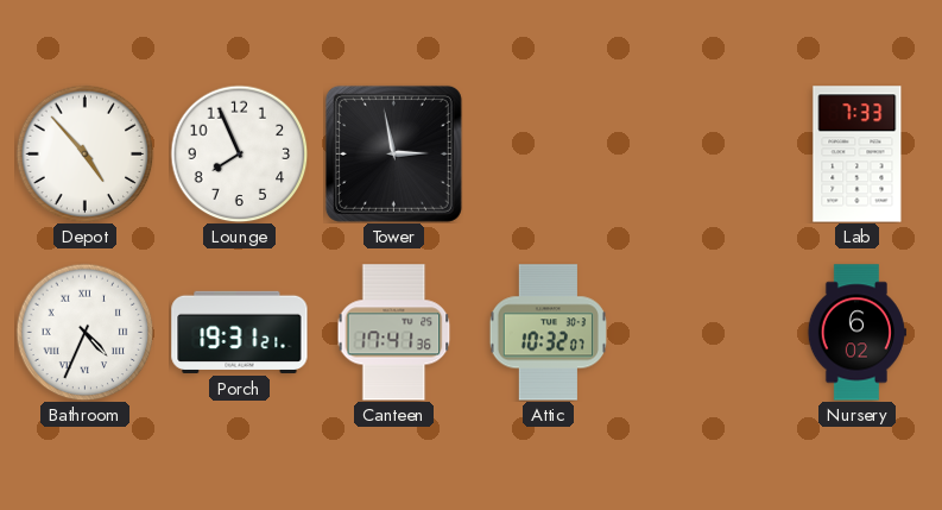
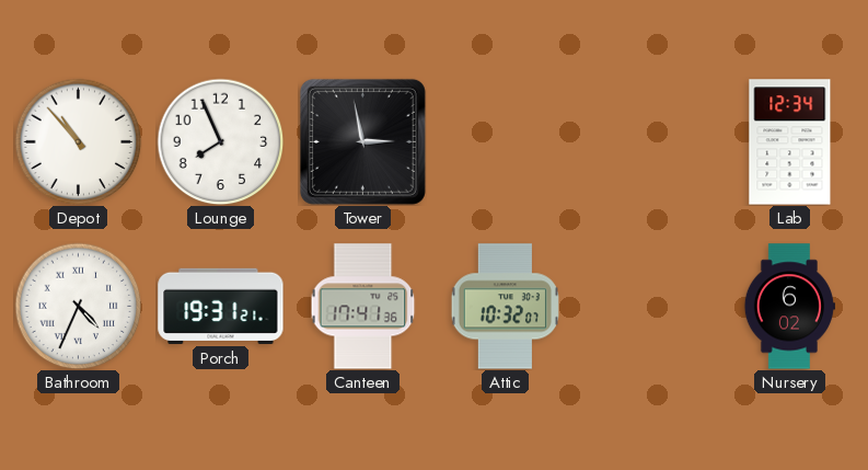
Depot: 4:53 -> 10:53
Lab: 7:33 -> 12:34
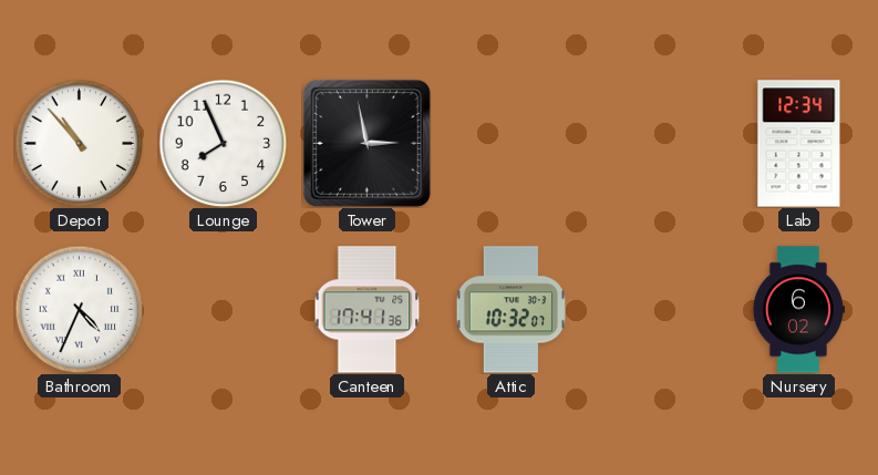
Porch: 19:31 -> none
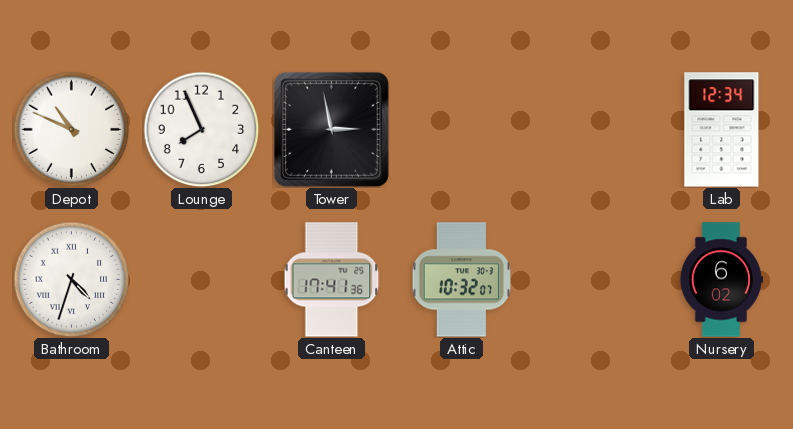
Depot: 10:53 -> 10:49
Bathroom: 4:34 -> 4:33
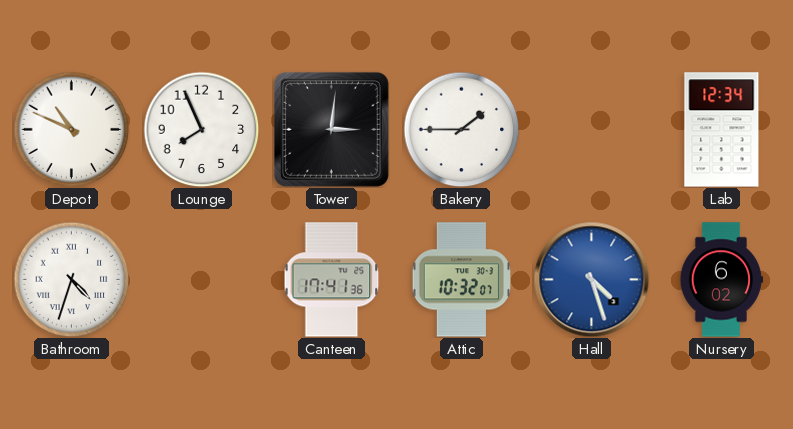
Tower: 2:58 -> 3:01
Bakery: none -> 1:45
Hall: none -> 4:27
